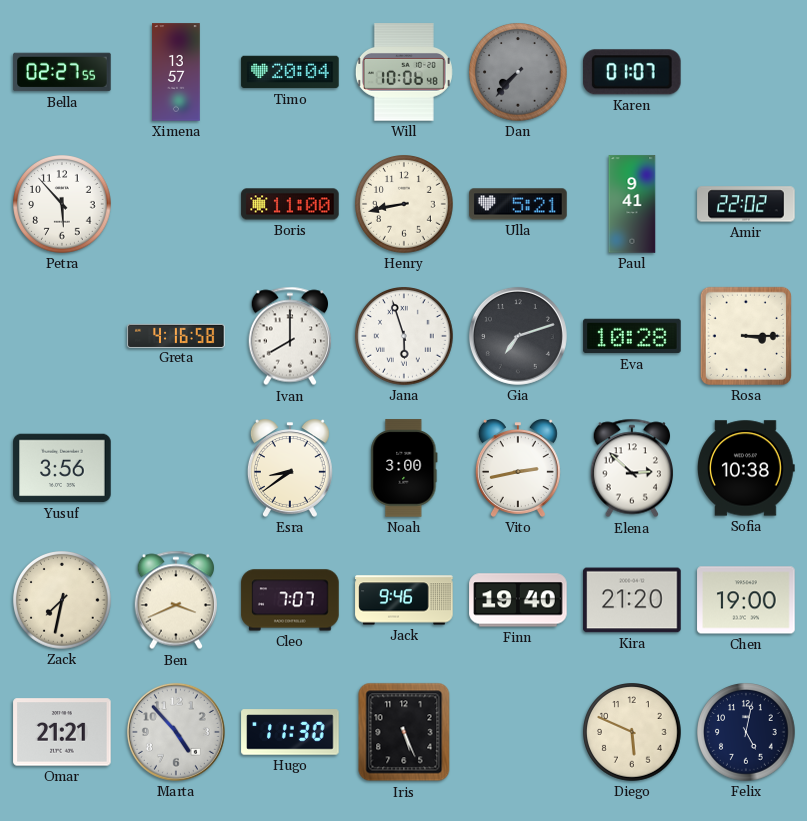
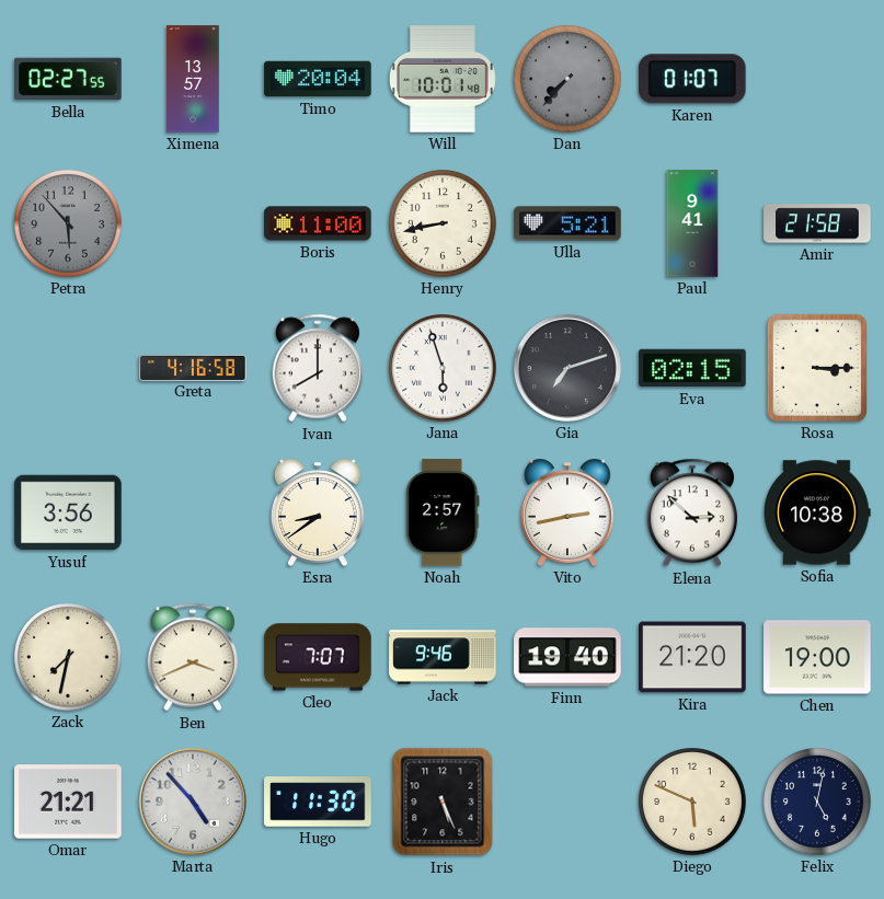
Will: 10:06 -> 10:01
Petra dial: white -> grey
Amir: 22:02 -> 21:58
Eva: 10:28 -> 02:15
Noah: 3:00 -> 2:57
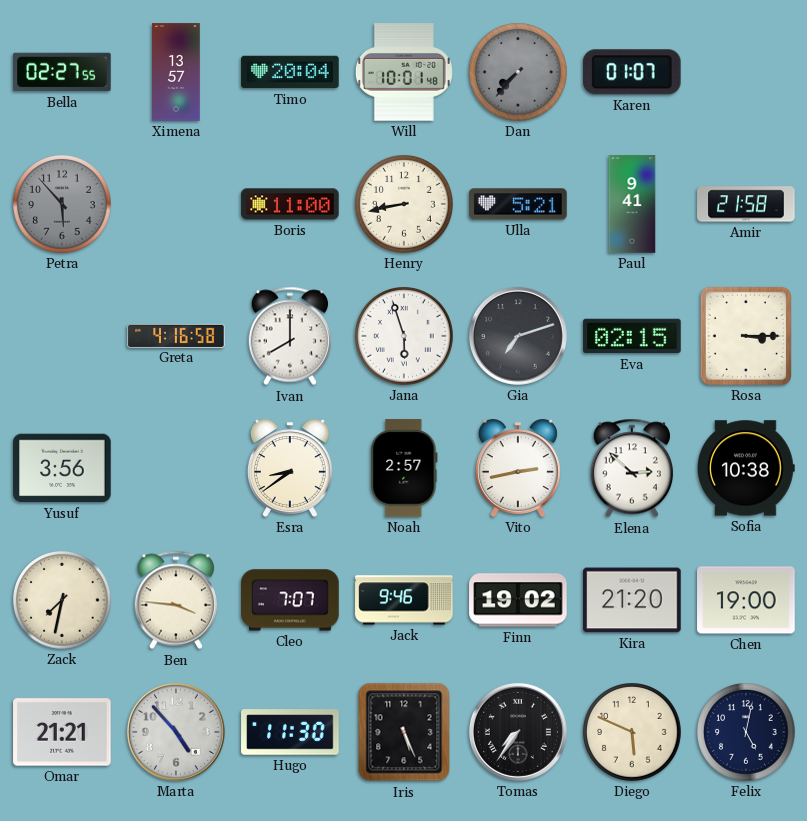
Ben: 3:41 -> 3:46
Finn: 19:40 -> 19:02
Tomas: none -> 7:36
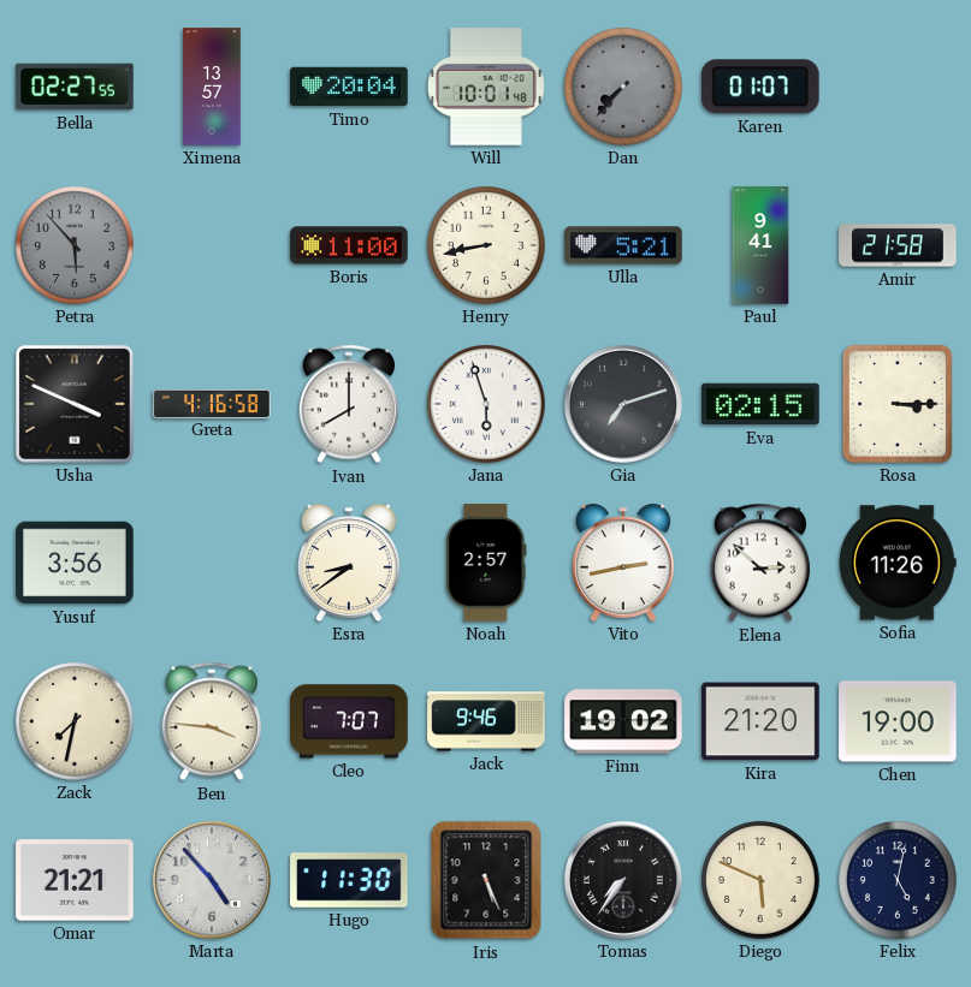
Usha: none -> 3:49
Sofia: 10:38 -> 11:26
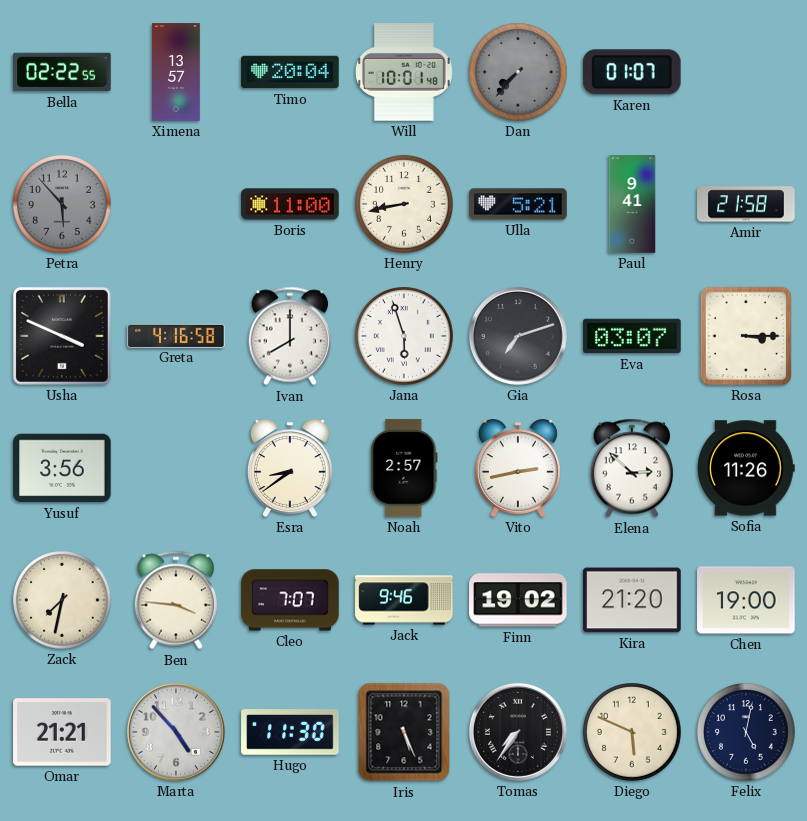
Bella: 02:27 -> 02:22
Eva: 02:15 -> 03:07
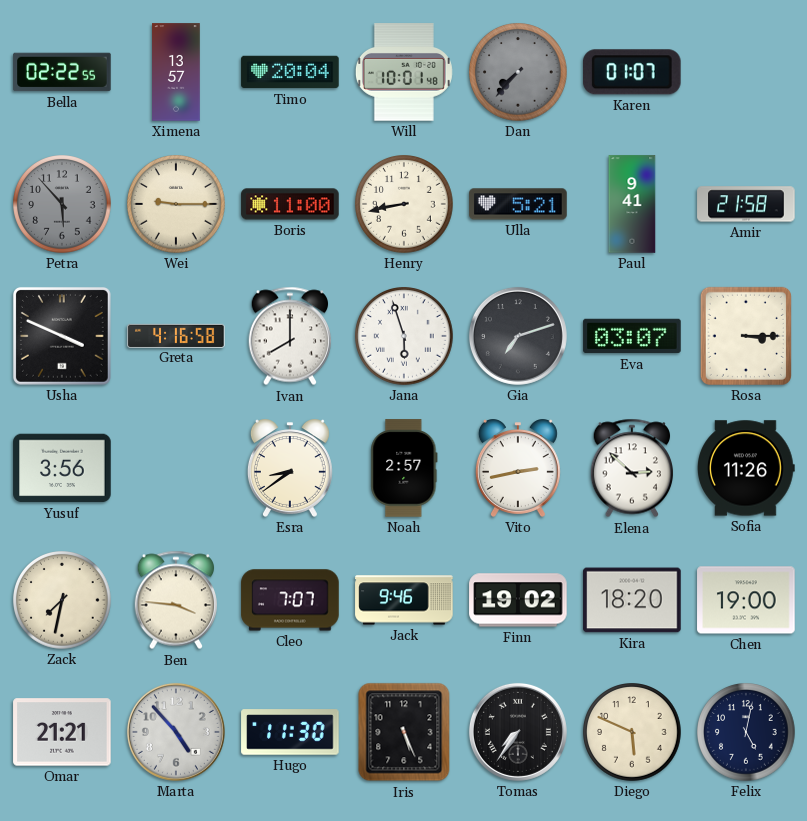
Wei: none -> 9:15
Kira: 21:20 -> 18:20
